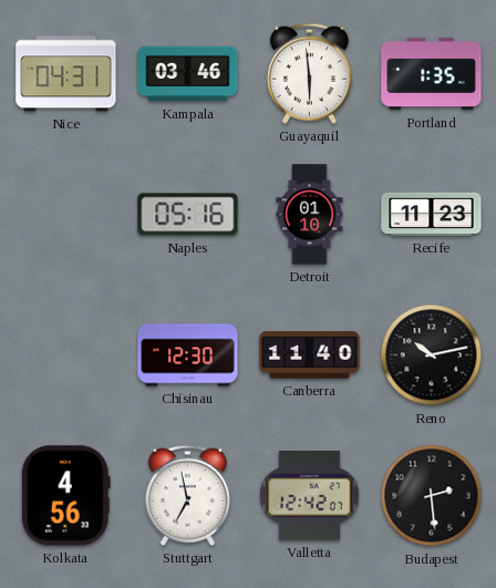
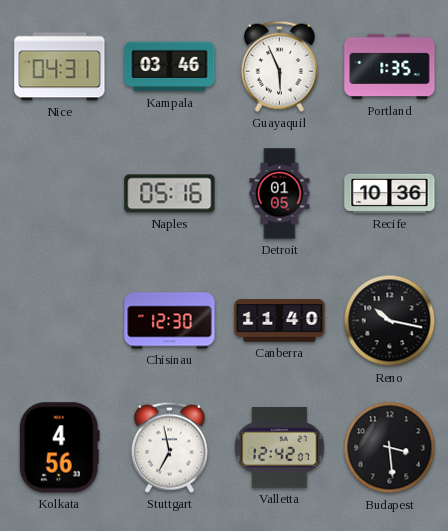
Guayaquil: 5:59 -> 5:56
Detroit: 01:10 -> 01:05
Recife: 11:23 -> 10:36
Reno: 10:13 -> 10:17
Budapest: 2:29 -> 3:29
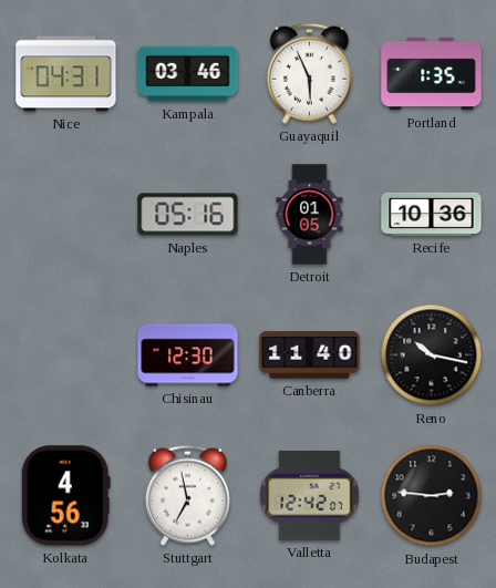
Budapest: 3:29 -> 2:46
